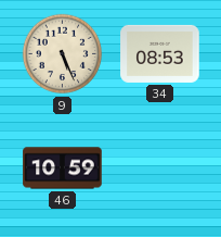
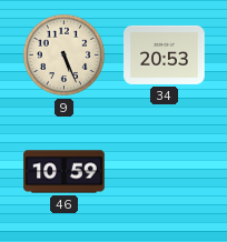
34: 08:53 -> 20:53
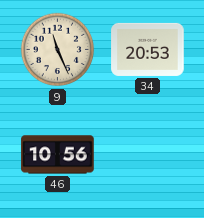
9: 5:26 -> 11:26
46: 10:59 -> 10:56
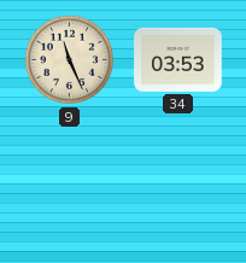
34: 20:53 -> 03:53
46: 10:56 -> none
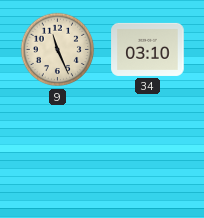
34: 03:53 -> 03:10
